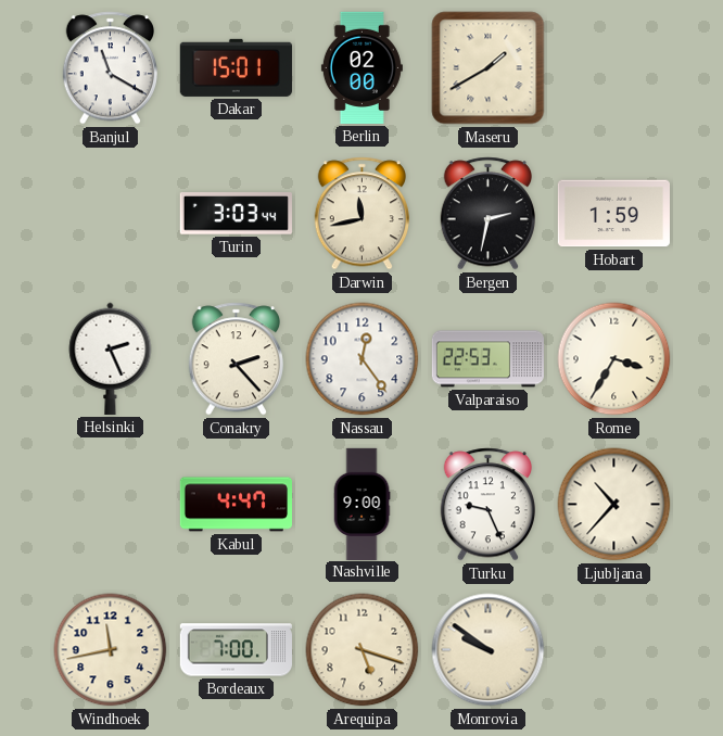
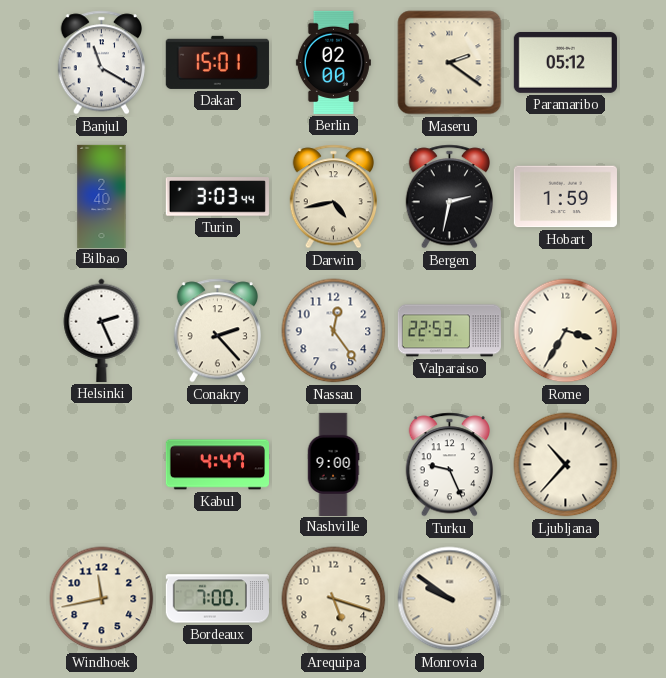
Maseru: 1:40 -> 2:21
Paramaribo: none -> 05:12
Bilbao: none -> 2:40
Darwin: 11:43 -> 4:43
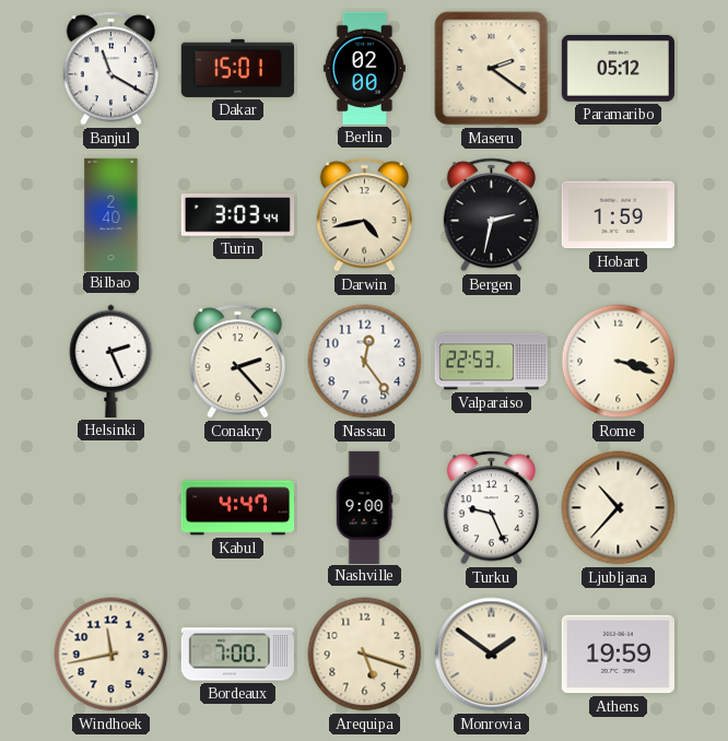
Rome: 3:35 -> 3:18
Monrovia: 9:51 -> 1:51
Athens: none -> 19:59
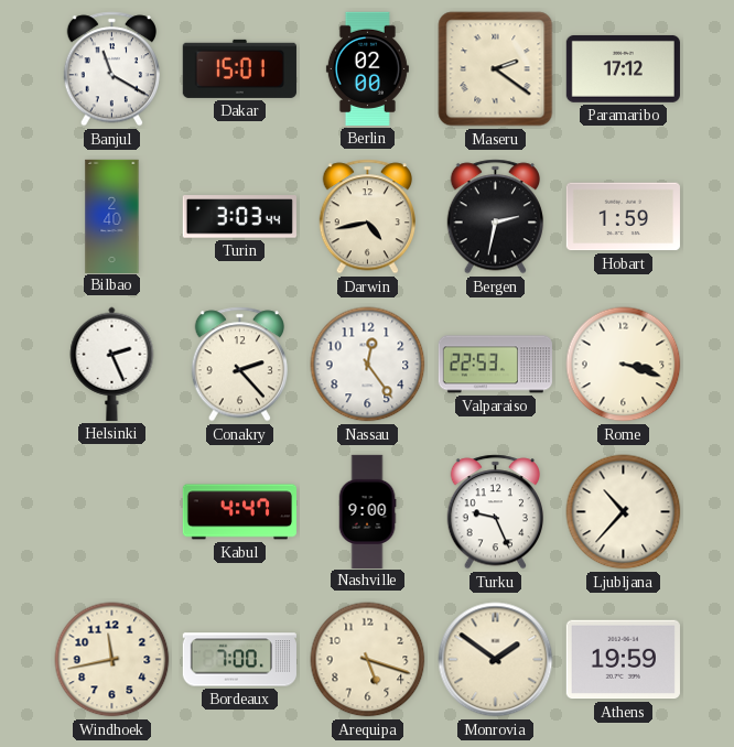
Paramaribo: 05:12 -> 17:12
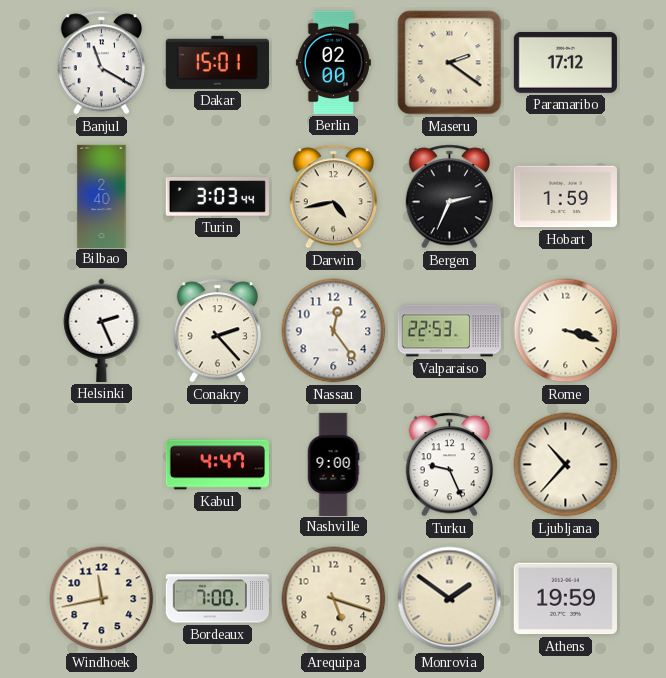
Bergen: 2:32 -> 2:34
